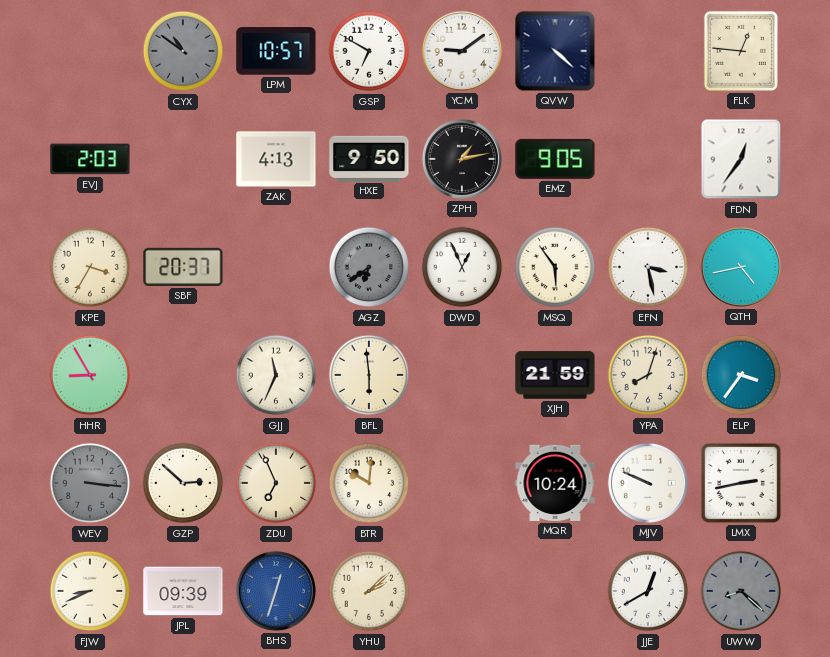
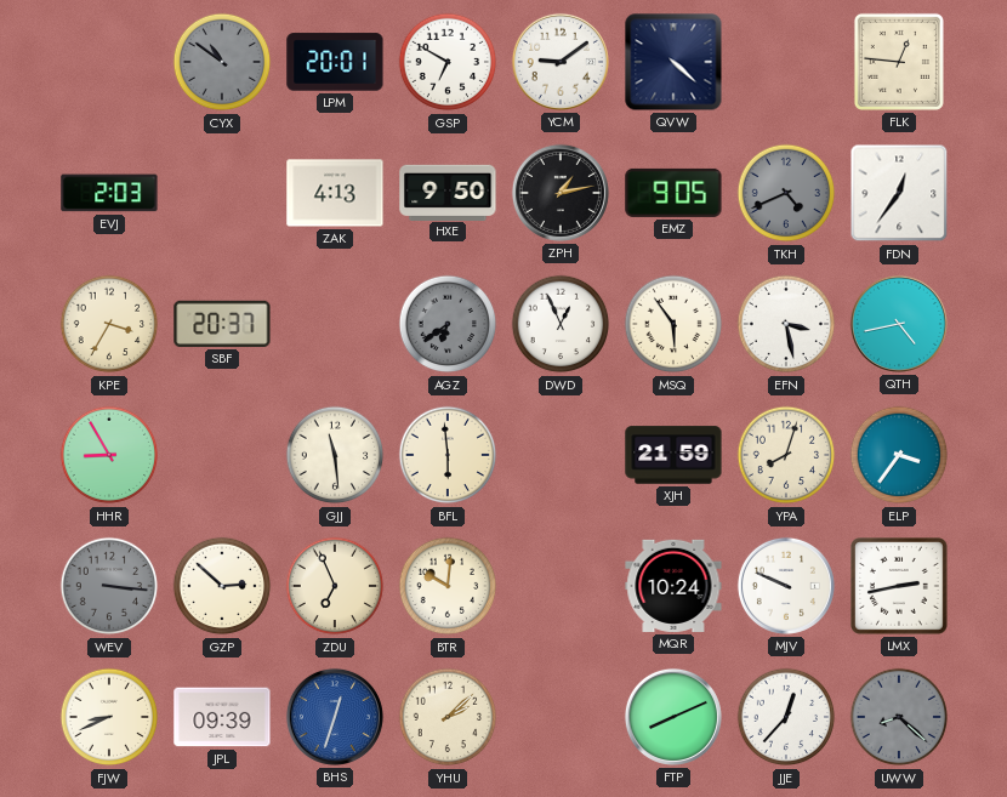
LPM: 10:57 -> 20:01
TKH: none -> 4:41
GJJ: 11:34 -> 11:29
FTP: none -> 8:11
JJE: 12:40 -> 12:37
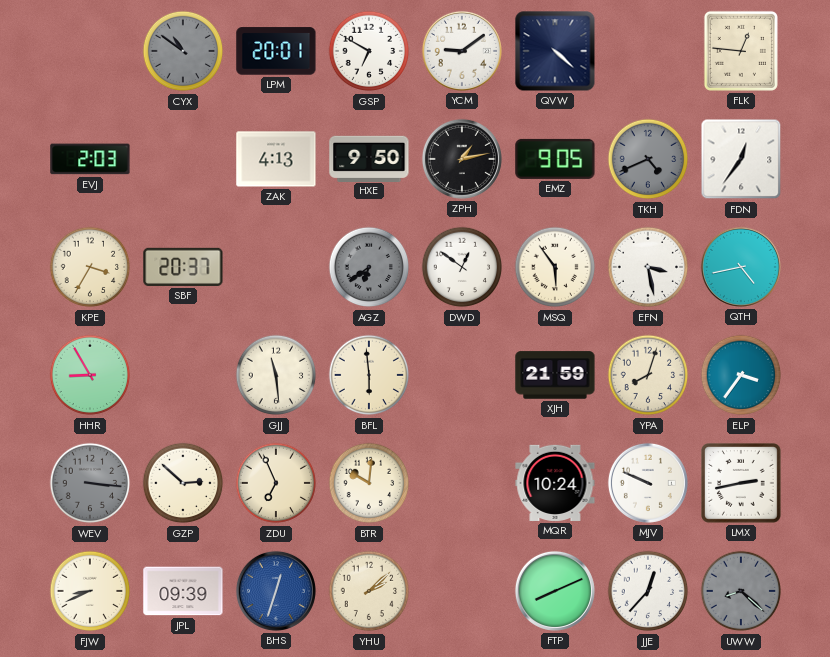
DWD: 12:56 -> 12:51
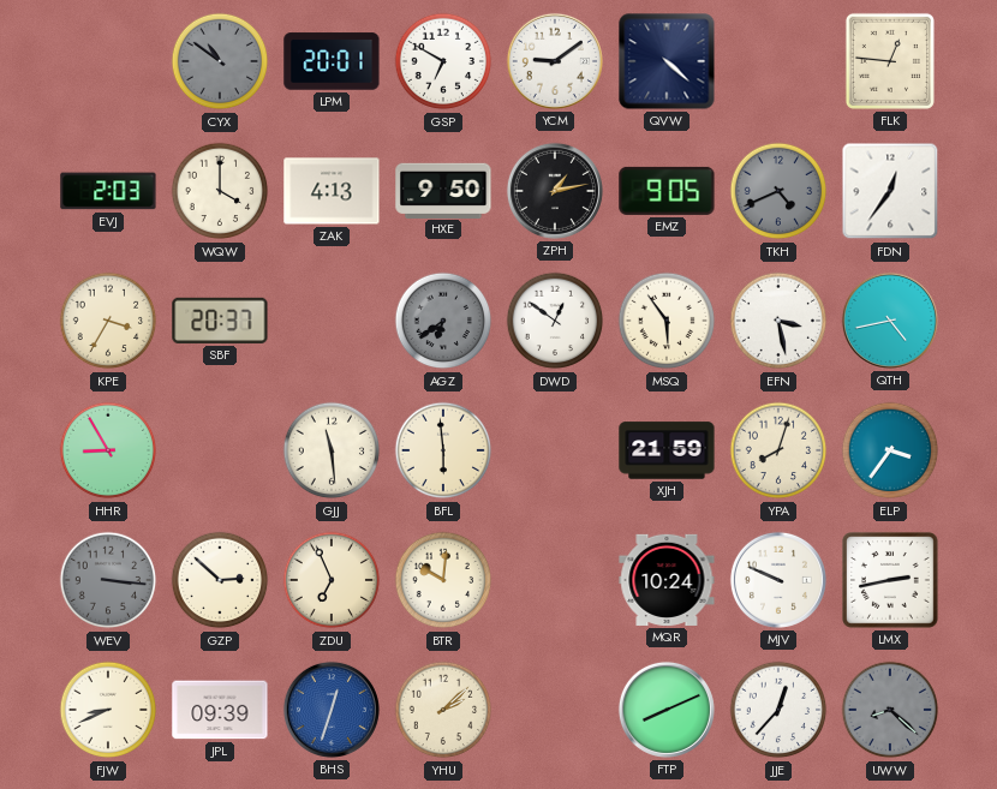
WQW: none -> 4:00
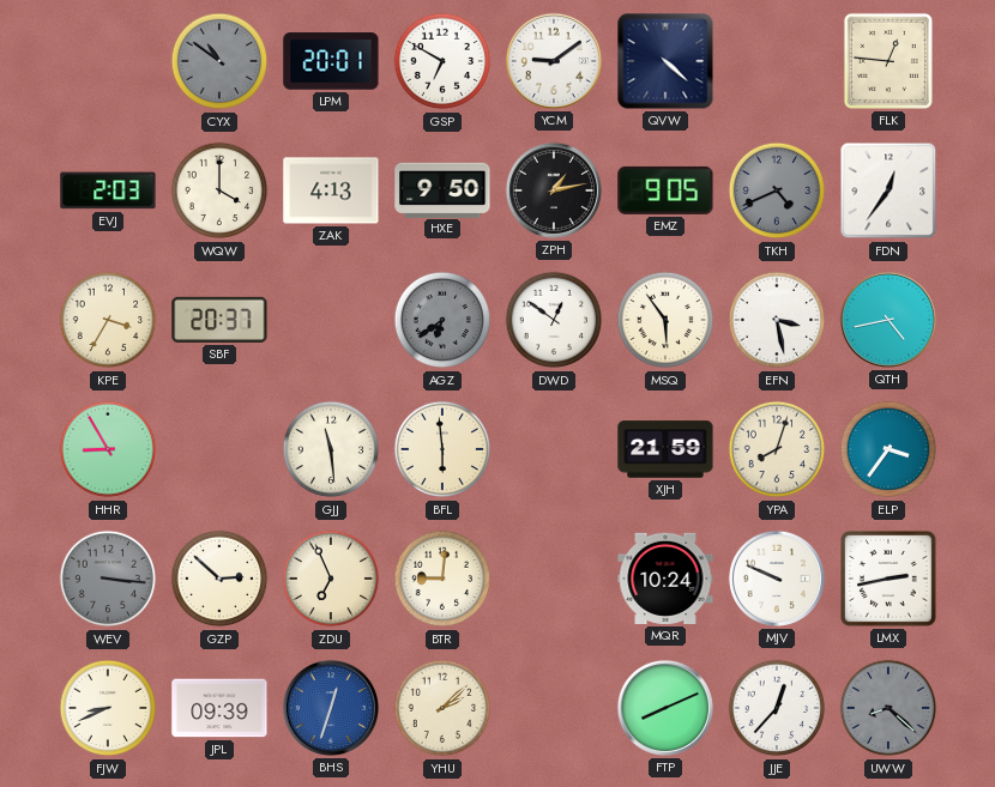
BTR: 10:01 -> 9:01
